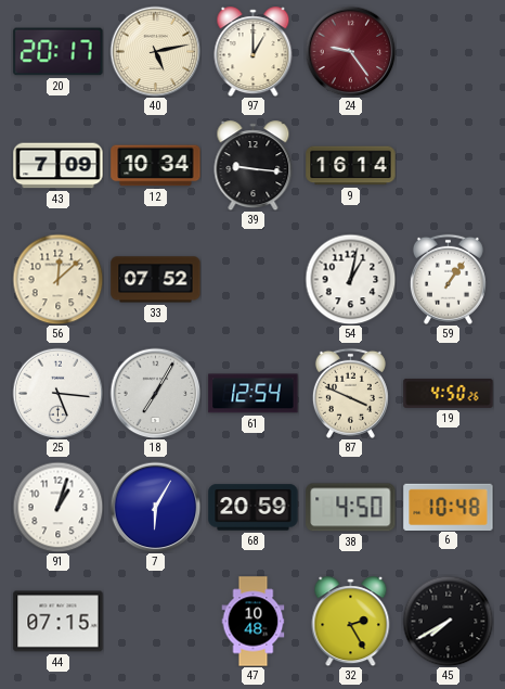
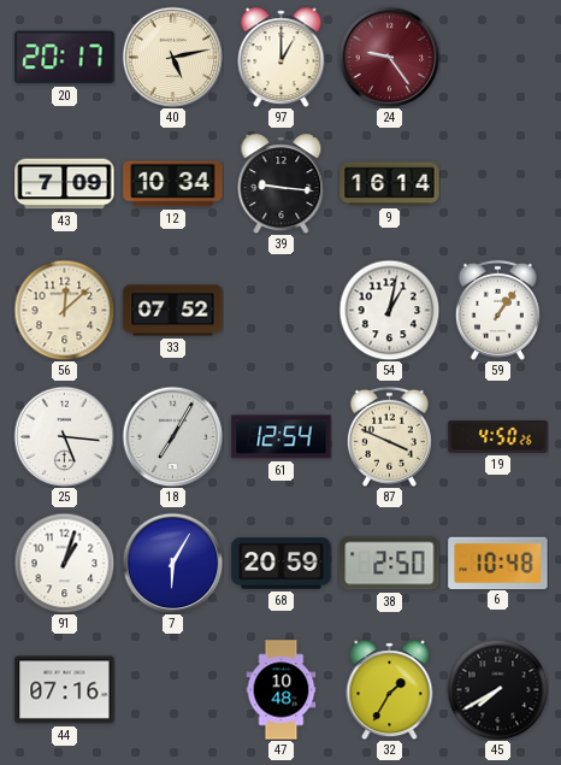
38: 4:50 -> 2:50
44: 07:15 -> 07:16
32: 2:25 -> 1:35
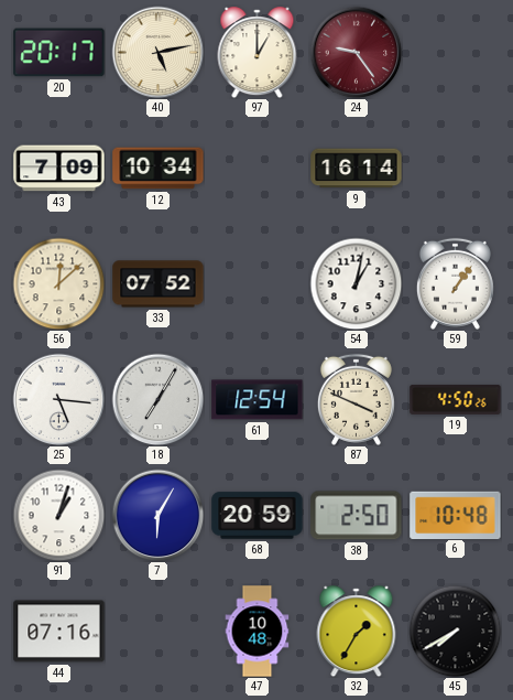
39: 9:16 -> none
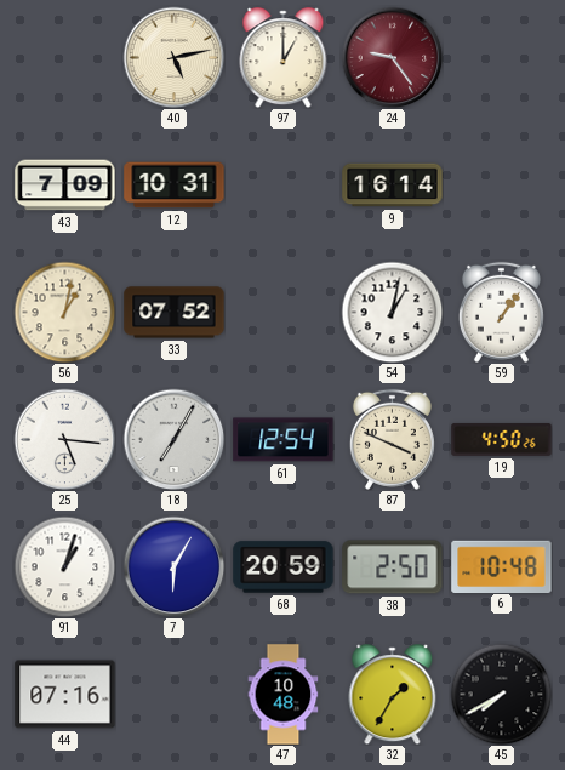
20: 20:17 -> none
12: 10:34 -> 10:31
56: 12:08 -> 1:02
